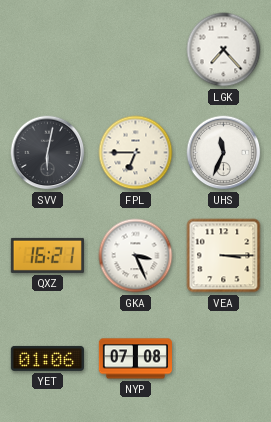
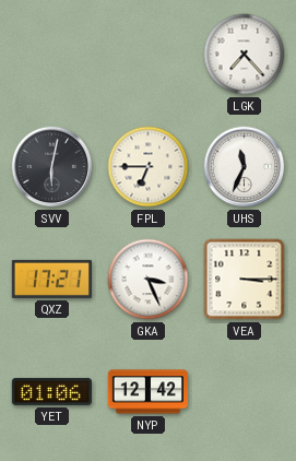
QXZ: 16:21 -> 17:21
NYP: 07:08 -> 12:42
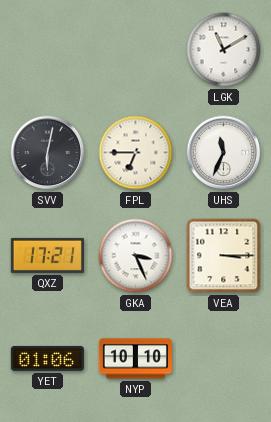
LGK: 7:23 -> 11:10
NYP: 12:42 -> 10:10
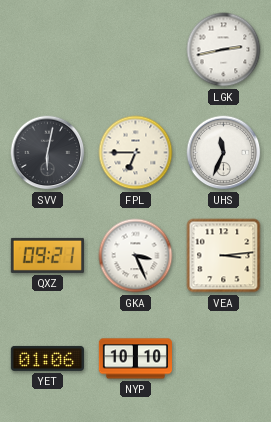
LGK: 11:10 -> 2:43
QXZ: 17:21 -> 09:21
VEA: 3:15 -> 3:14
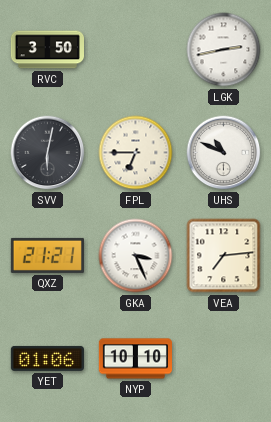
RVC: none -> 3:50
UHS: 11:34 -> 10:49
QXZ: 09:21 -> 21:21
VEA: 3:14 -> 7:14
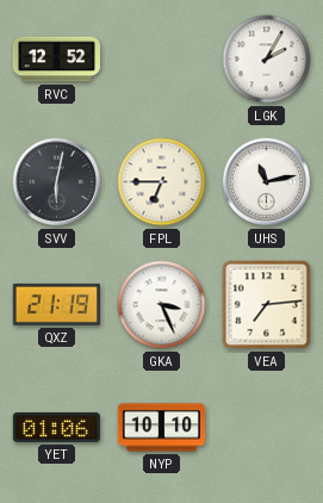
RVC: 3:50 -> 12:52
LGK: 2:43 -> 2:05
UHS: 10:49 -> 11:13
QXZ: 21:21 -> 21:19
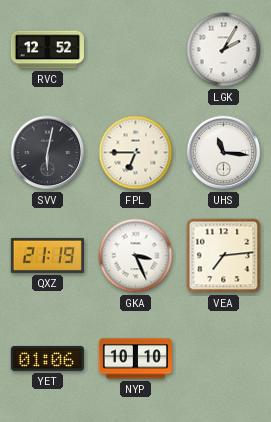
UHS: 11:13 -> 11:16
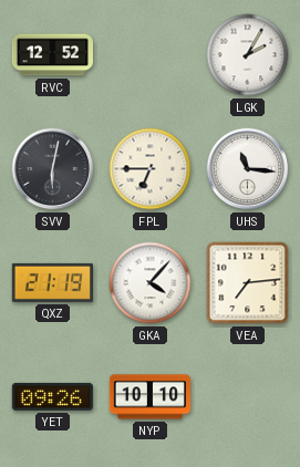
GKA: 3:26 -> 4:07
YET: 01:06 -> 09:26
